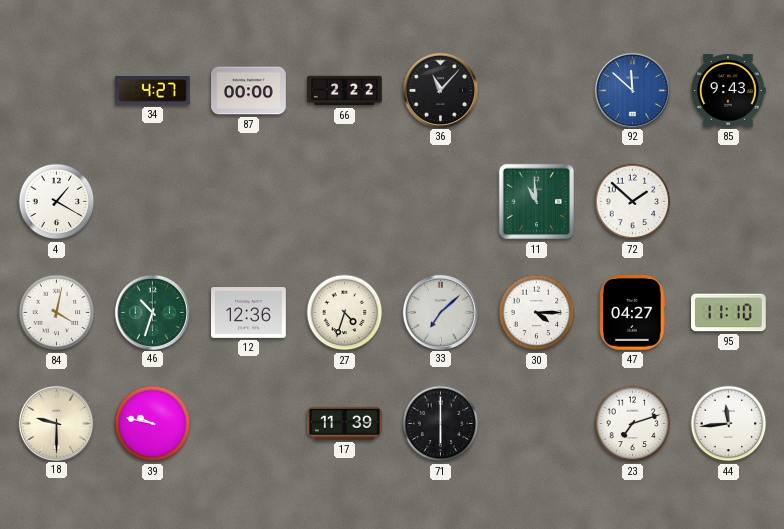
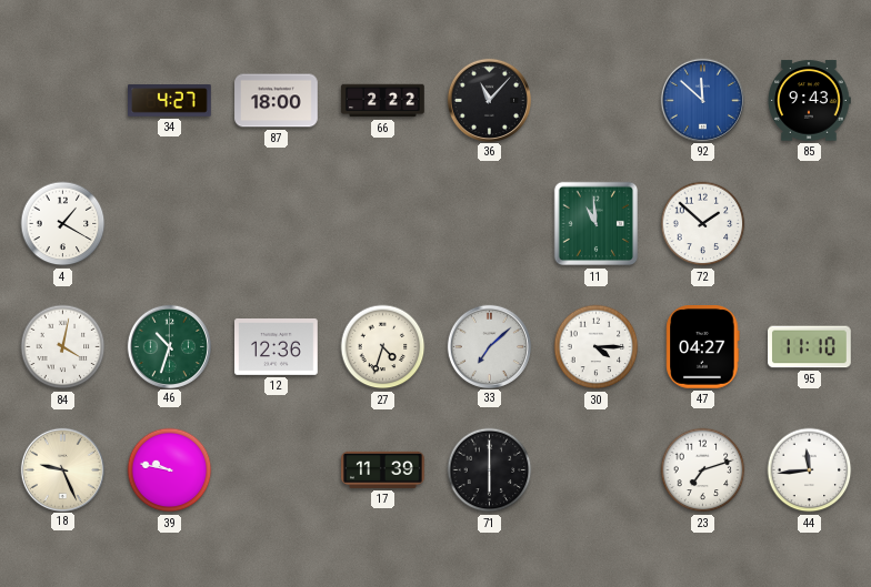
87: 00:00 -> 18:00
18: 9:30 -> 9:26
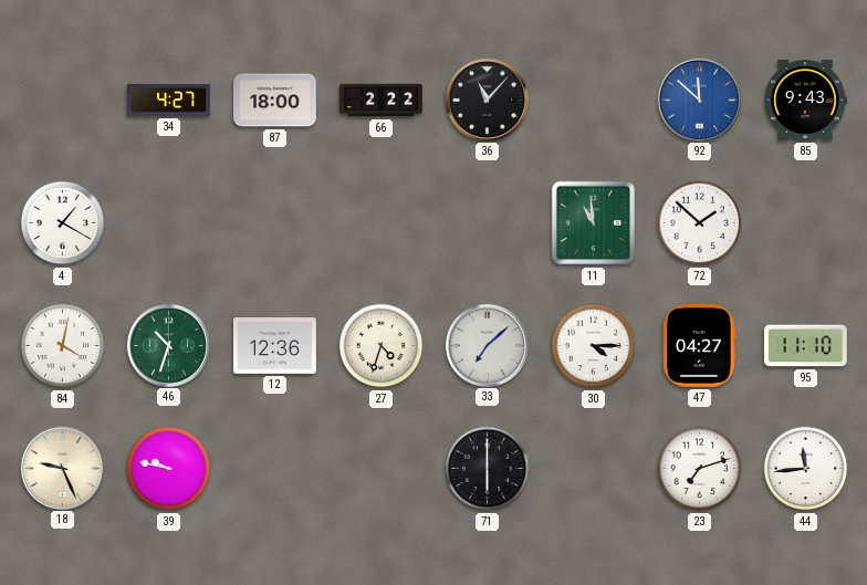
17: 11:39 -> none
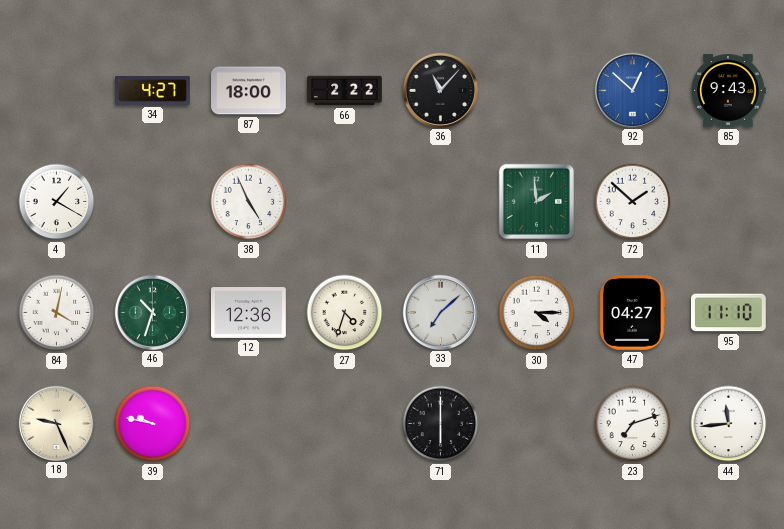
92: 11:52 -> 12:52
38: none -> 4:56
11: 10:59 -> 1:59
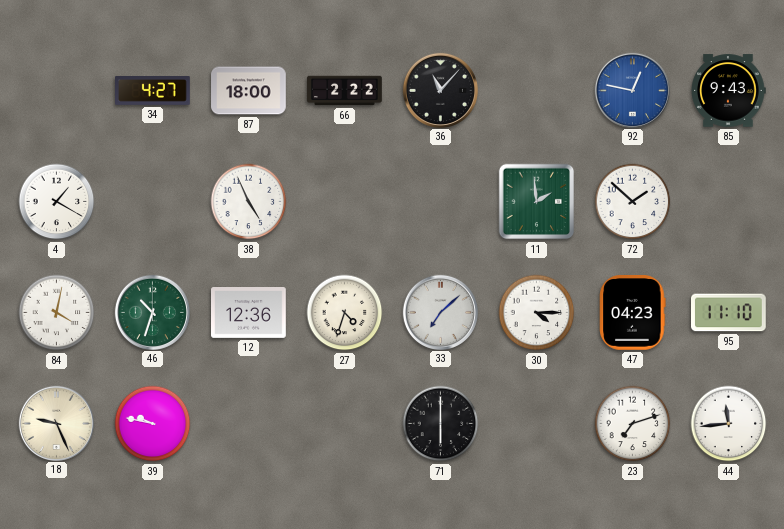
92: 12:52 -> 12:47
47: 04:27 -> 04:23
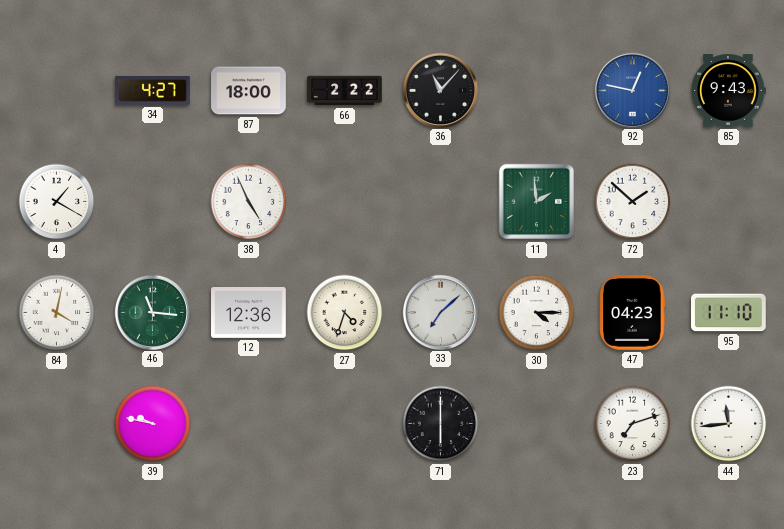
46: 10:33 -> 11:16
18: 9:26 -> none
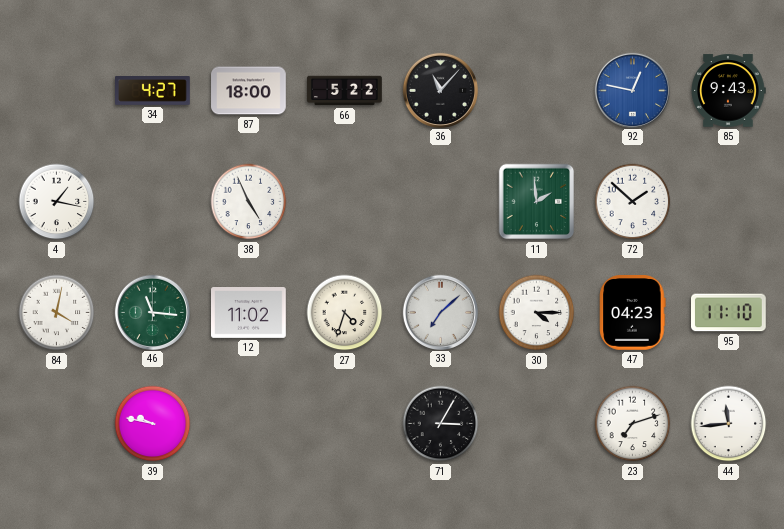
66: 2:22 -> 5:22
4: 1:20 -> 1:17
12: 12:36 -> 11:02
71: 6:00 -> 3:05
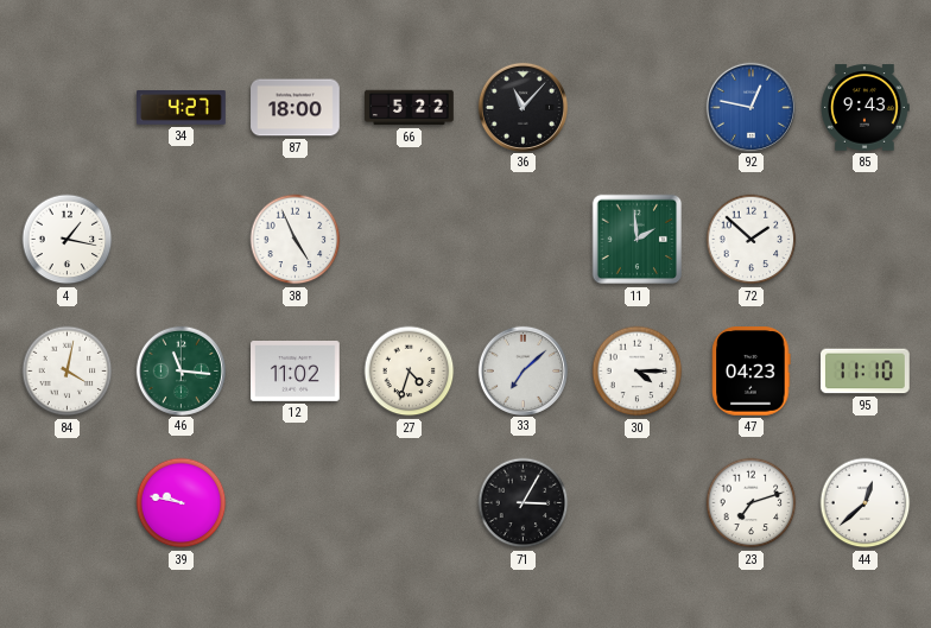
44: 11:44 -> 12:38
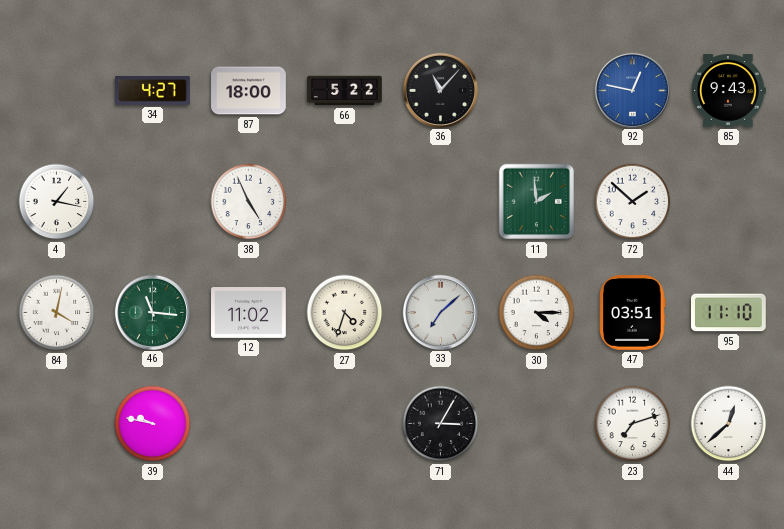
47: 04:23 -> 03:51
